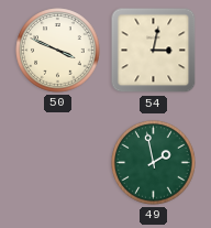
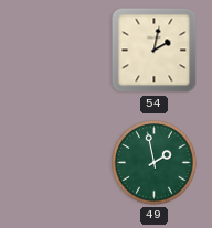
50: 3:49 -> none
54: 3:02 -> 2:02
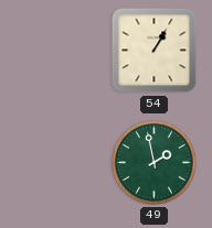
54: 2:02 -> 1:05
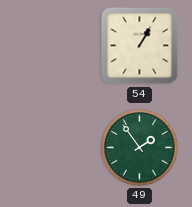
49: 1:58 -> 1:54
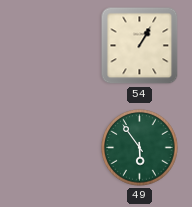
49: 1:54 -> 5:54
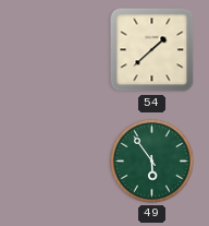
54: 1:05 -> 1:38
